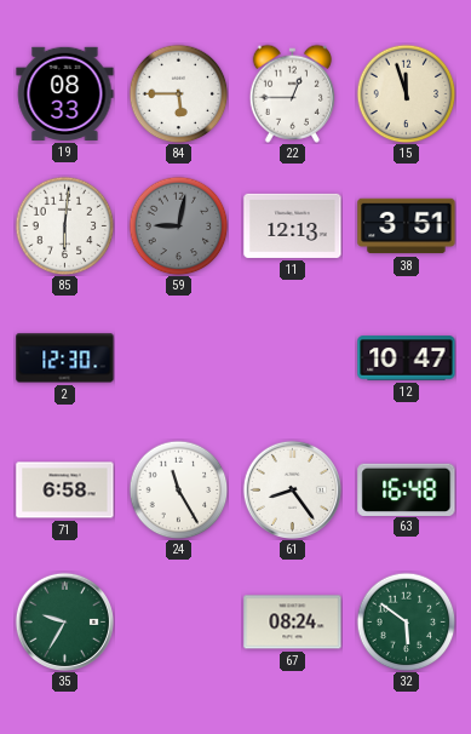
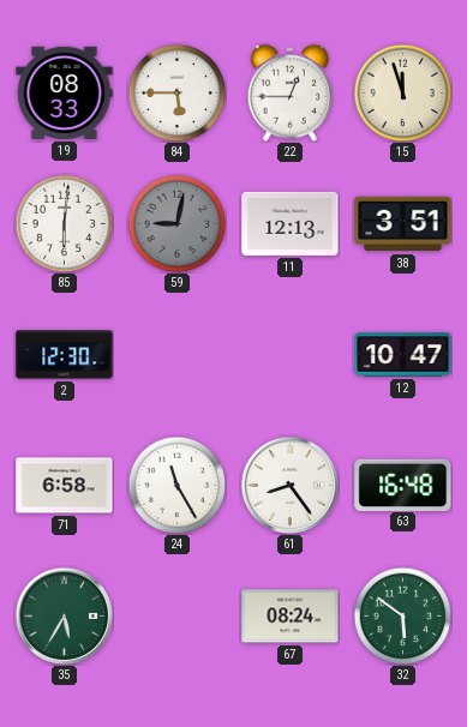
35: 9:35 -> 5:35
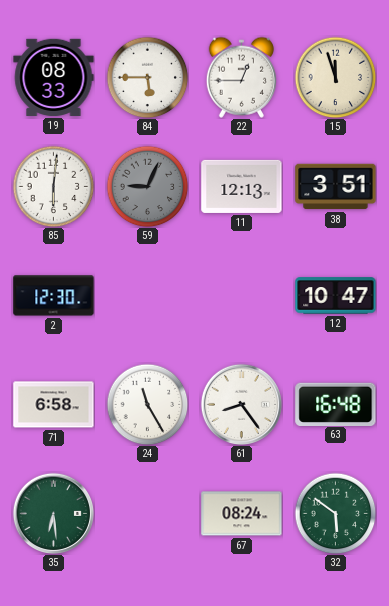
59: 9:02 -> 9:04
35: 5:35 -> 6:29
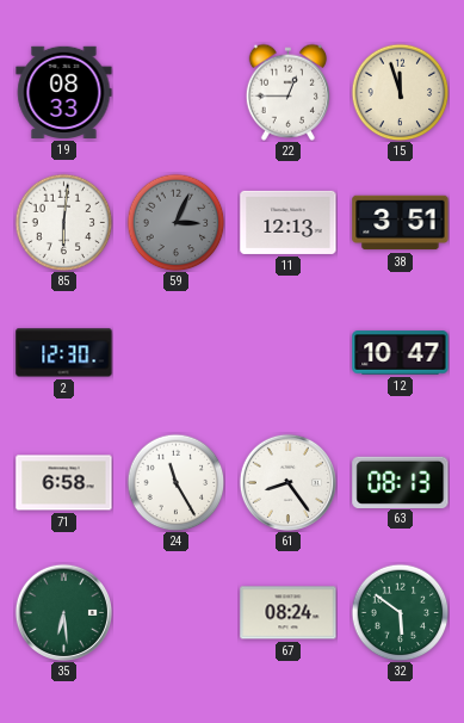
84: 5:45 -> none
59: 9:04 -> 3:04
63: 16:48 -> 08:13
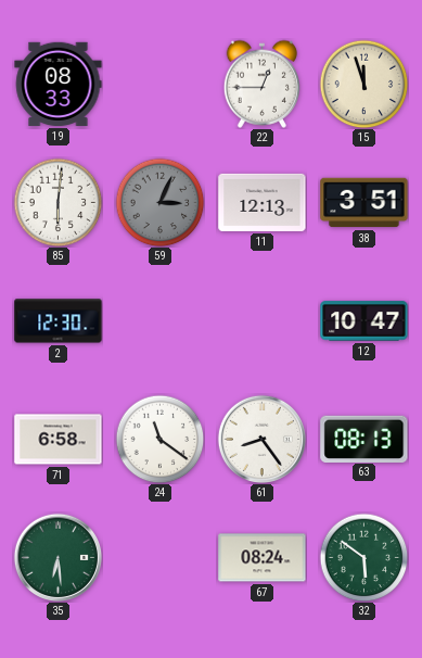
24: 11:25 -> 11:21
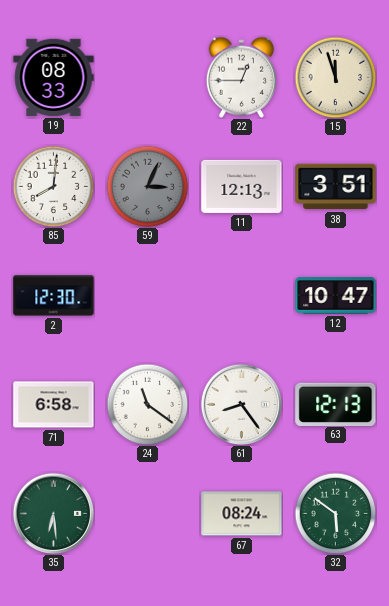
85: 6:01 -> 8:01
63: 08:13 -> 12:13
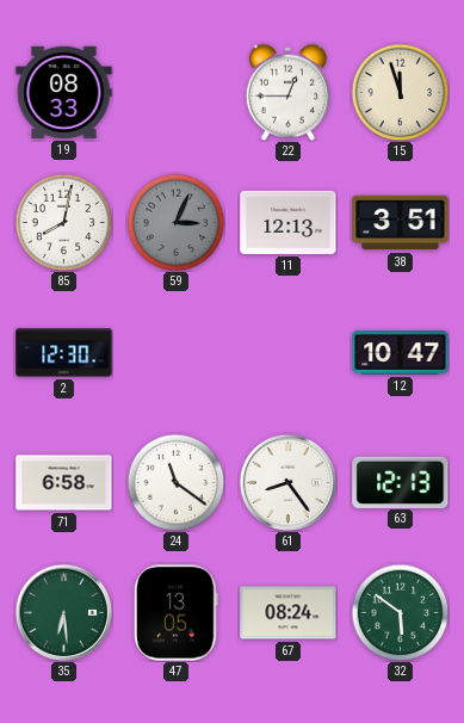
85: 8:01 -> 8:02
47: none -> 13:05
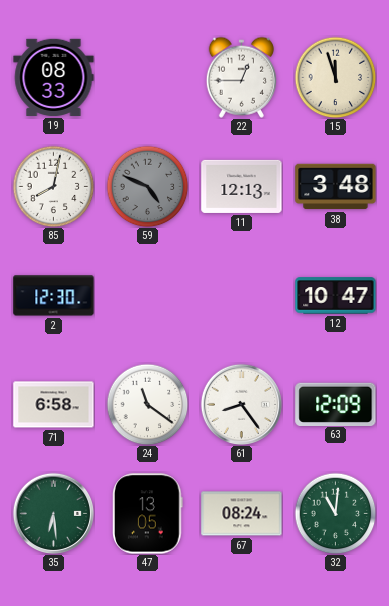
59: 3:04 -> 4:49
38: 3:51 -> 3:48
63: 12:13 -> 12:09
32: 5:51 -> 11:01
